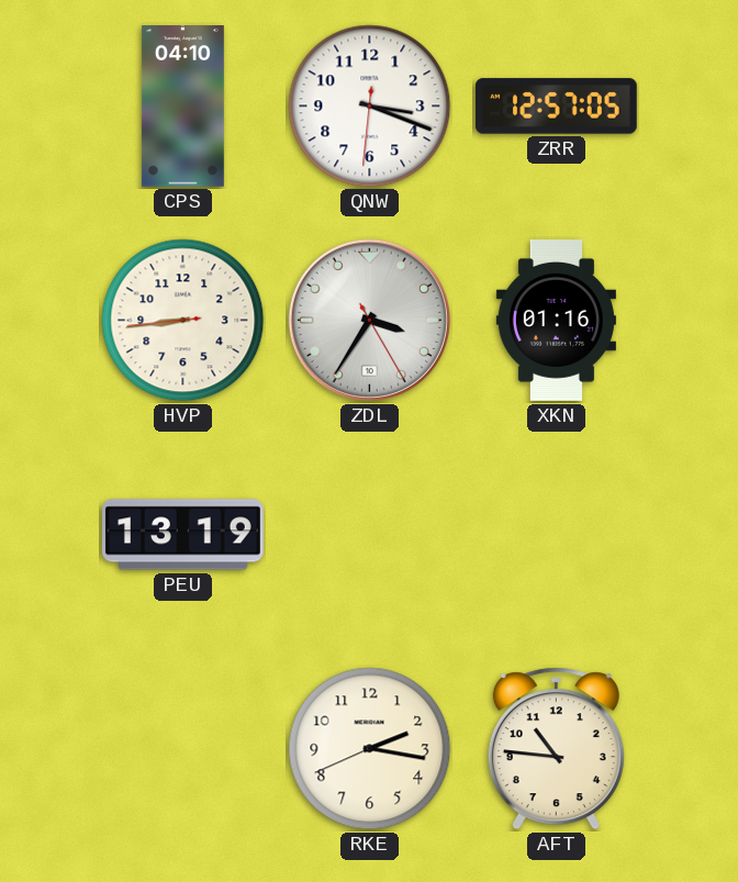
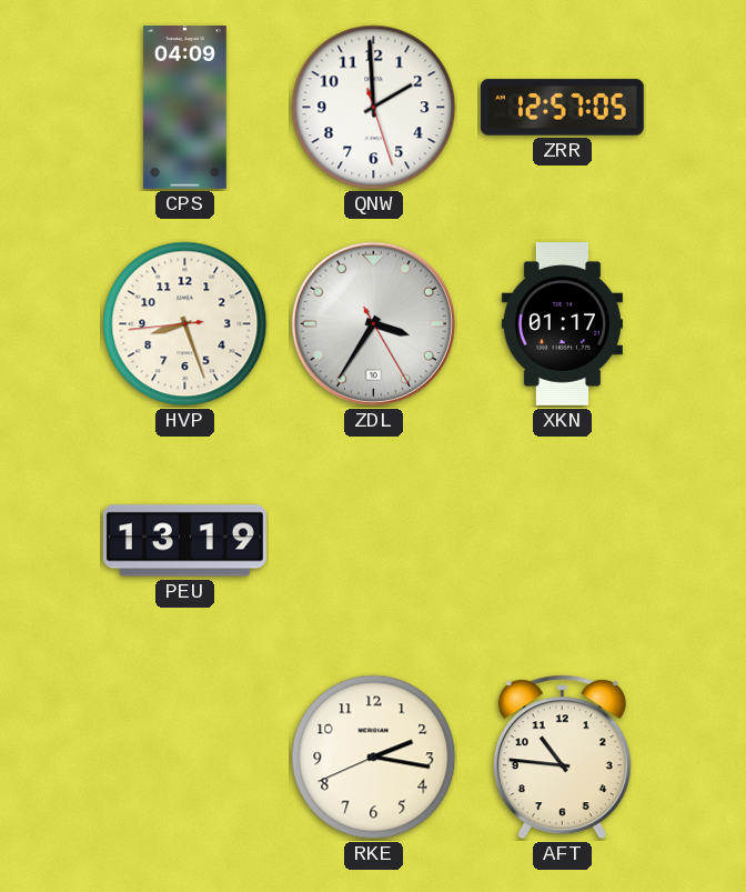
CPS: 04:10 -> 04:09
QNW: 3:18 -> 1:59
HVP: 8:43 -> 8:26
XKN: 01:16 -> 01:17
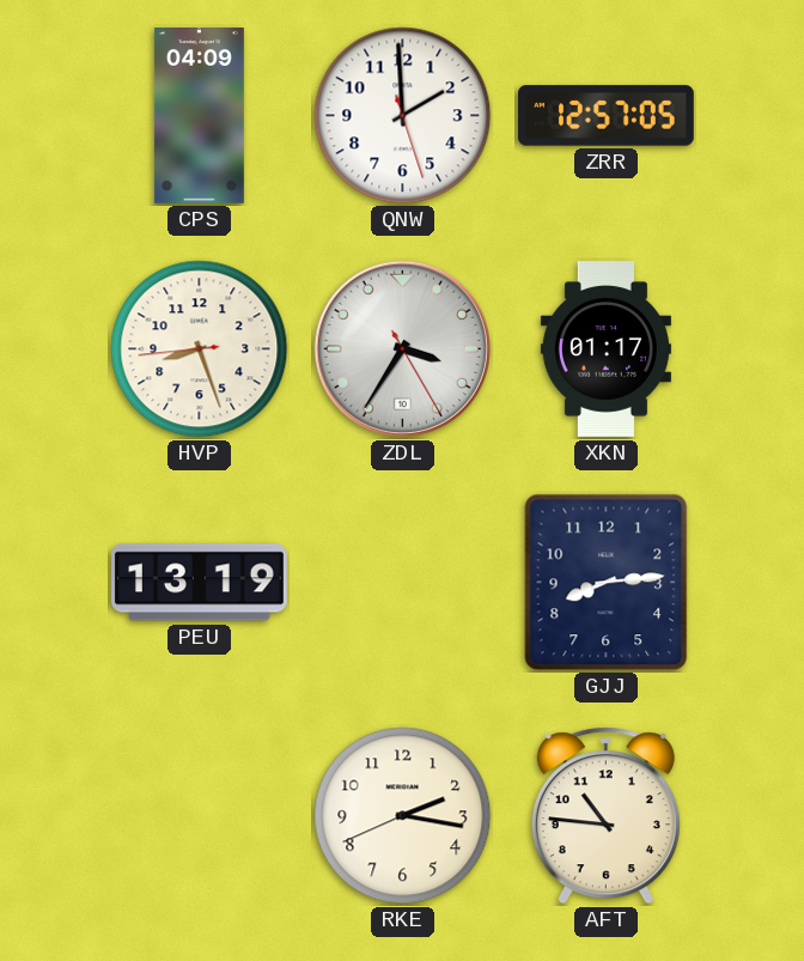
GJJ: none -> 8:14
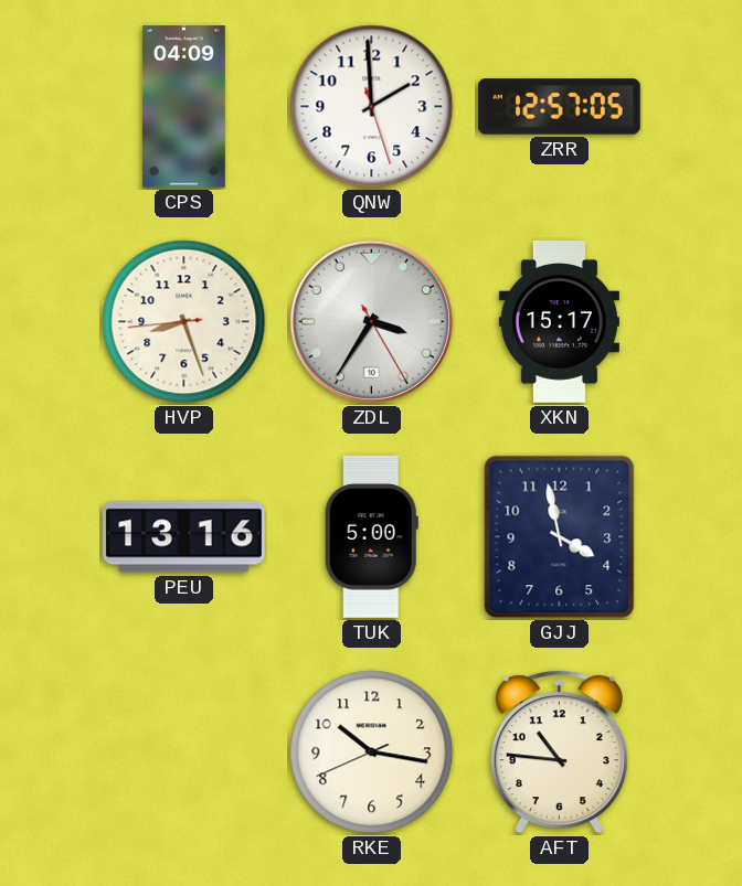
XKN: 01:17 -> 15:17
PEU: 13:19 -> 13:16
TUK: none -> 5:00
GJJ: 8:14 -> 3:58
RKE: 2:16 -> 10:16
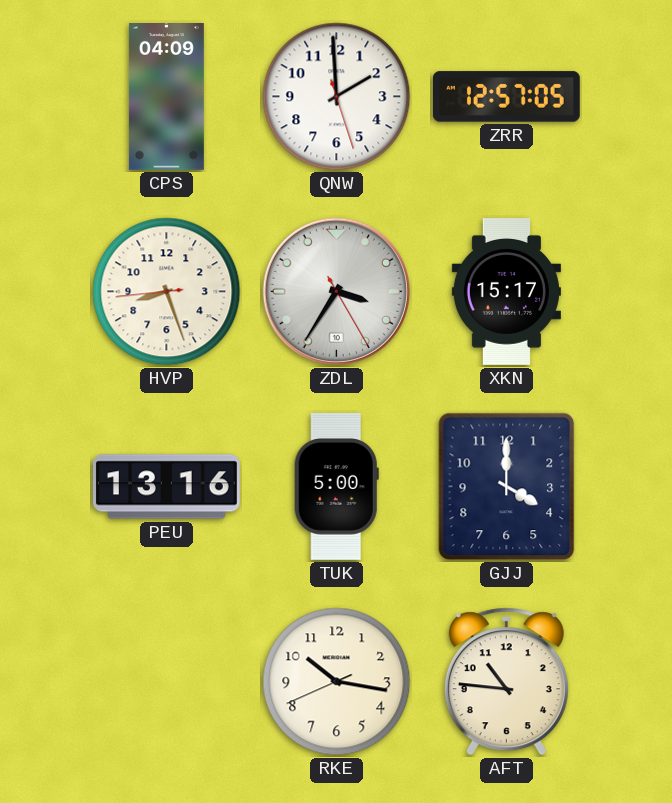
GJJ: 3:58 -> 4:00
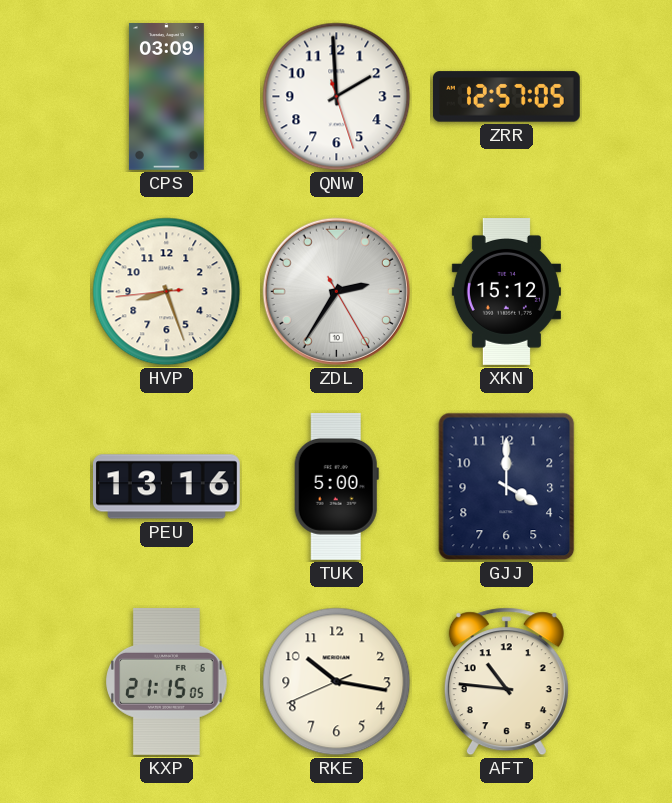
CPS: 04:09 -> 03:09
ZDL: 3:35 -> 2:35
XKN: 15:17 -> 15:12
KXP: none -> 21:15
